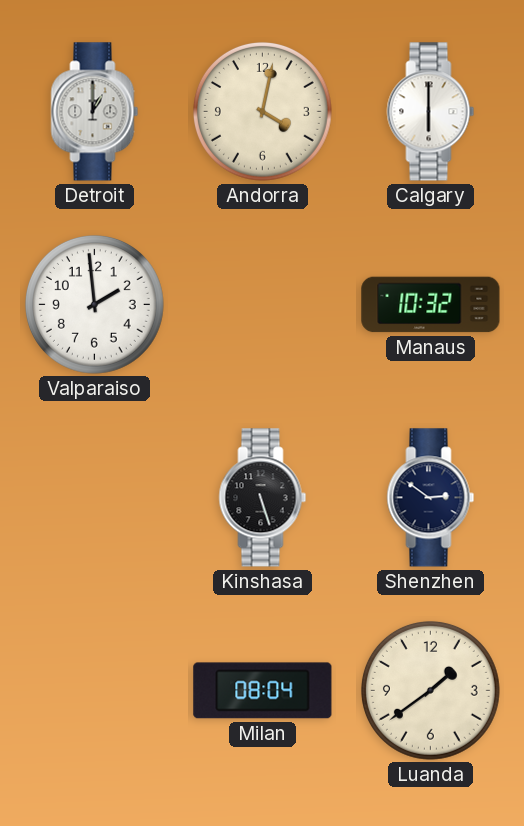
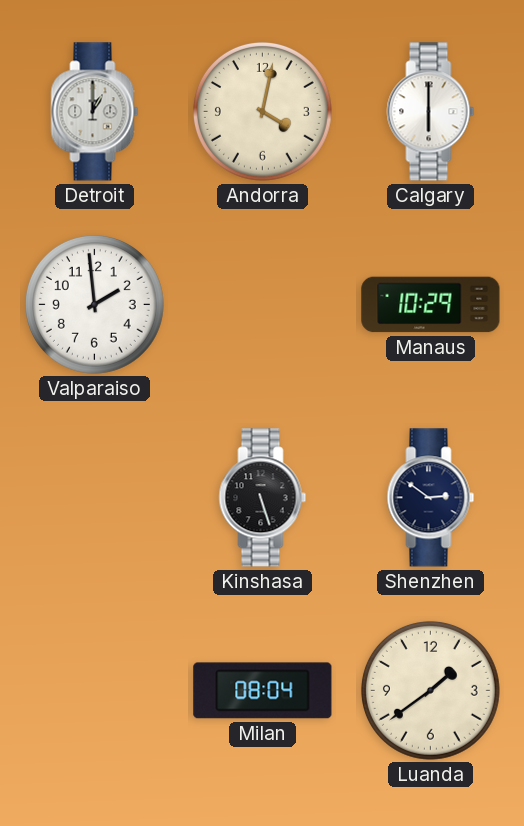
Manaus: 10:32 -> 10:29
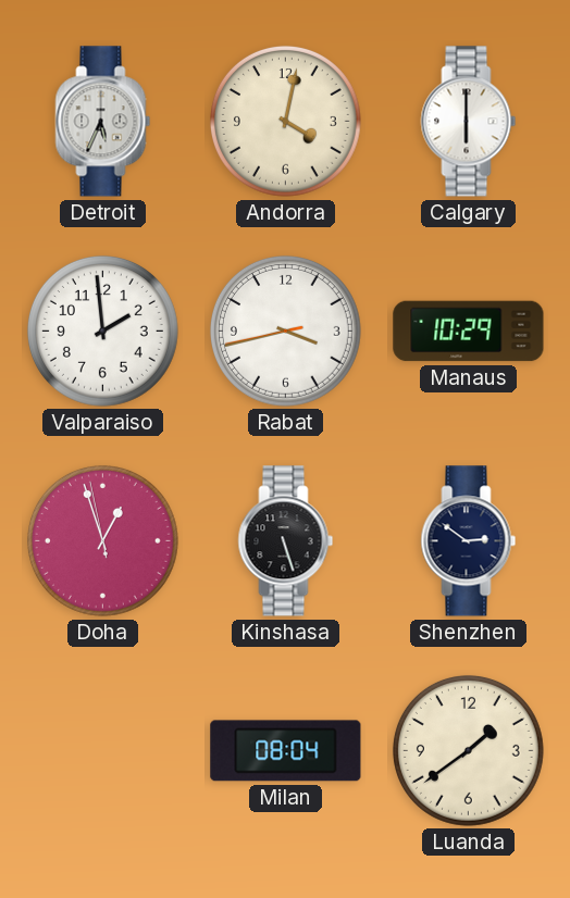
Detroit: 1:00 -> 5:34
Rabat: none -> 3:42
Doha: none -> 12:56
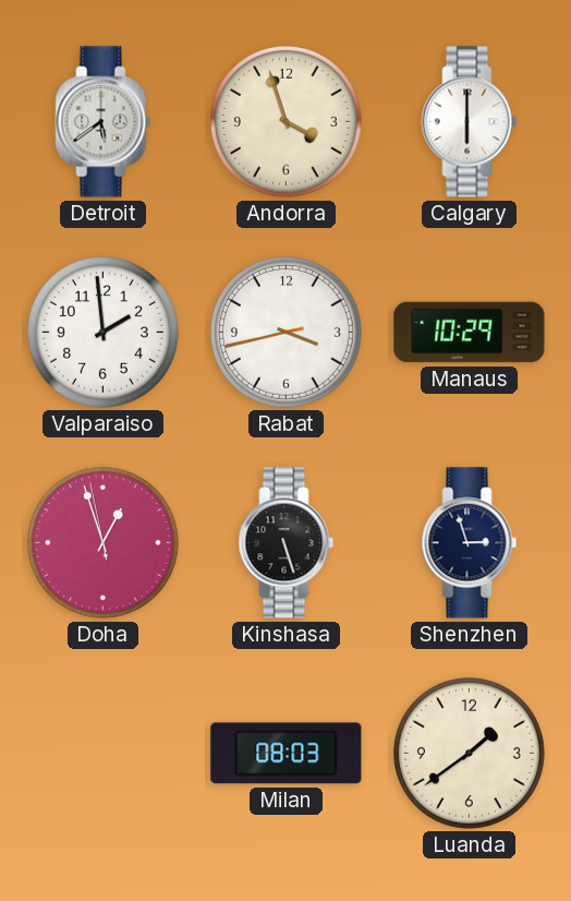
Detroit: 5:34 -> 5:39
Andorra: 4:02 -> 3:57
Shenzhen: 2:51 -> 2:57
Milan: 08:04 -> 08:03
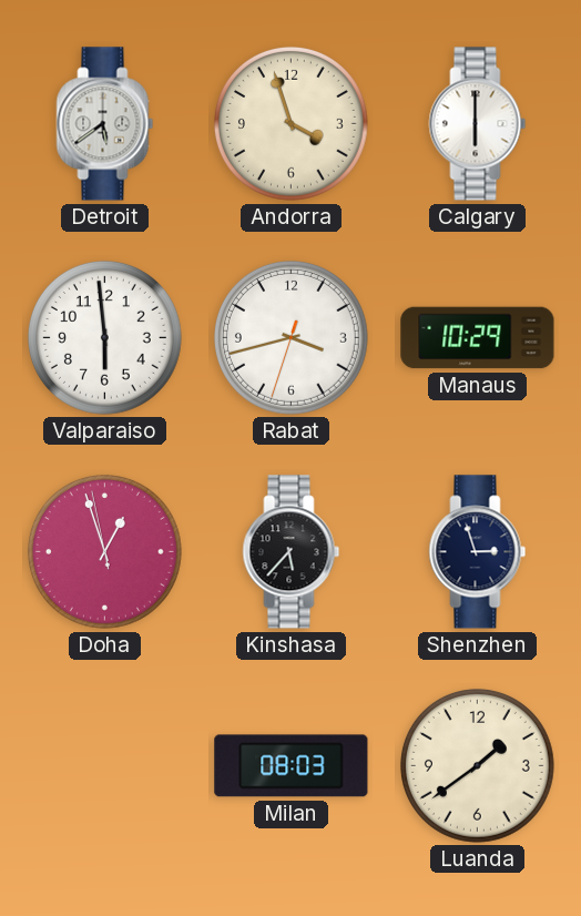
Valparaiso: 1:59 -> 5:59
Rabat: 3:42:43 -> 3:42:33
Kinshasa: 5:27 -> 5:37
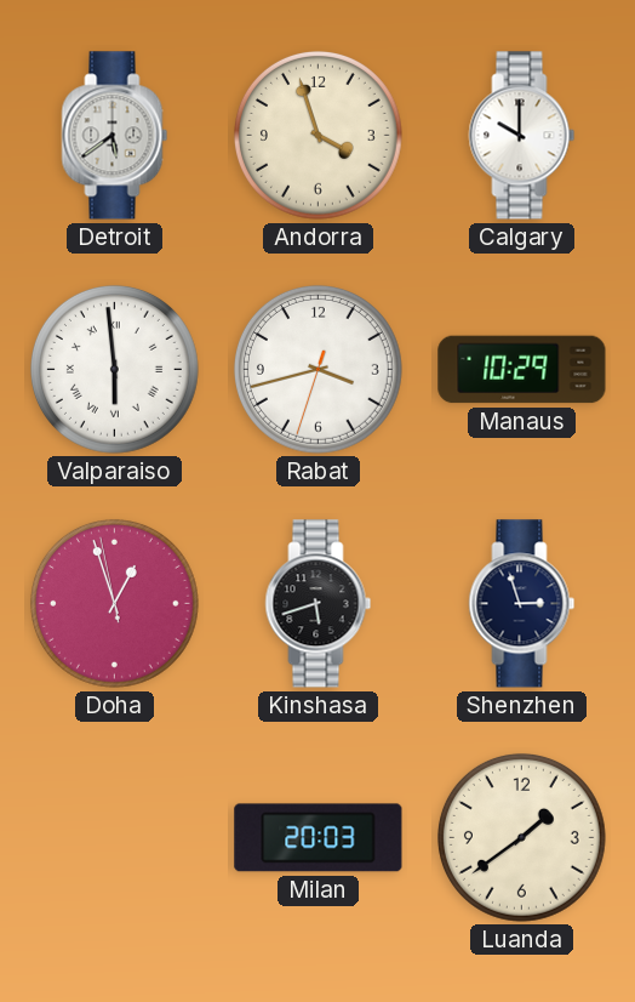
Calgary: 6:00 -> 10:00
Valparaiso numerals: Arabic -> Roman
Kinshasa: 5:37 -> 5:42
Milan: 08:03 -> 20:03
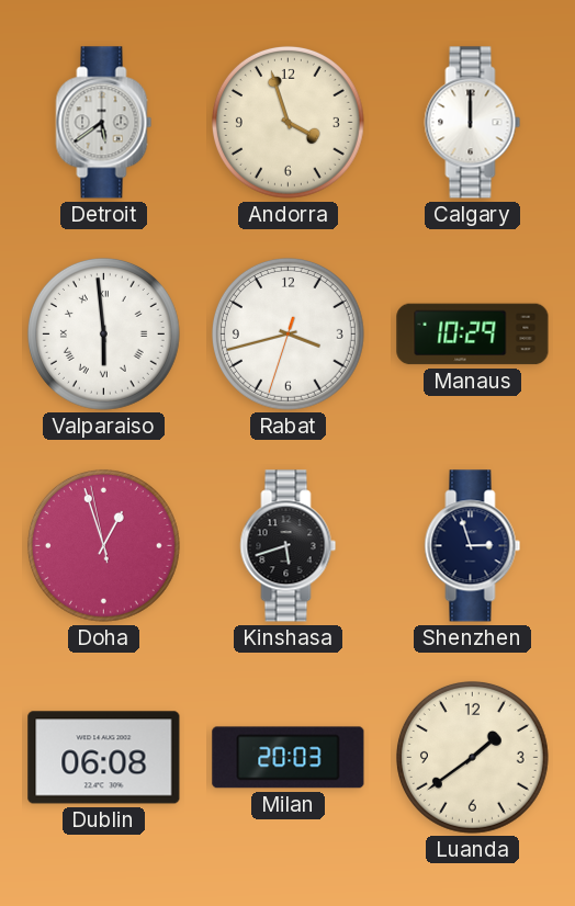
Calgary: 10:00 -> 12:00
Dublin: none -> 06:08
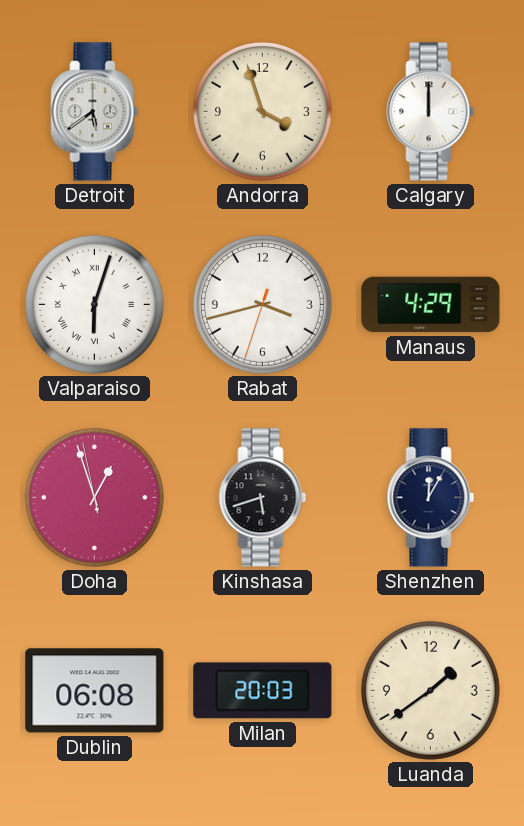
Valparaiso: 5:59 -> 6:03
Manaus: 10:29 -> 4:29
Shenzhen: 2:57 -> 12:05
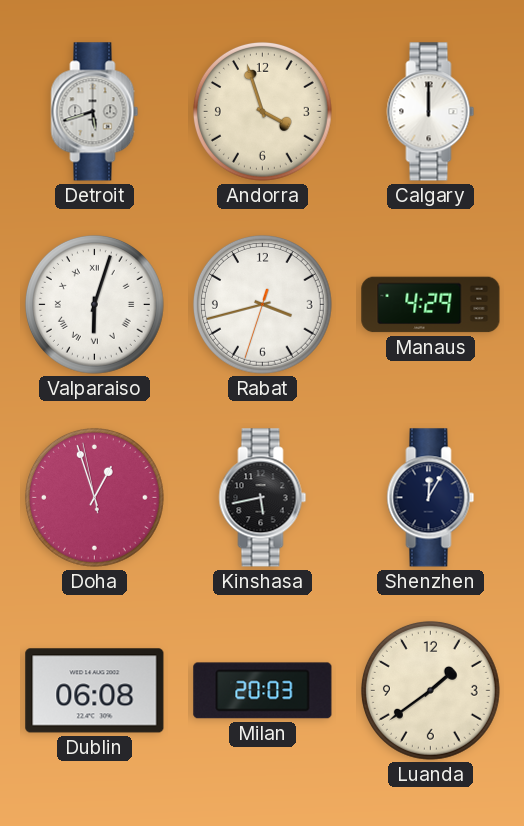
Detroit: 5:39 -> 5:42
Kinshasa: 5:42 -> 5:43
